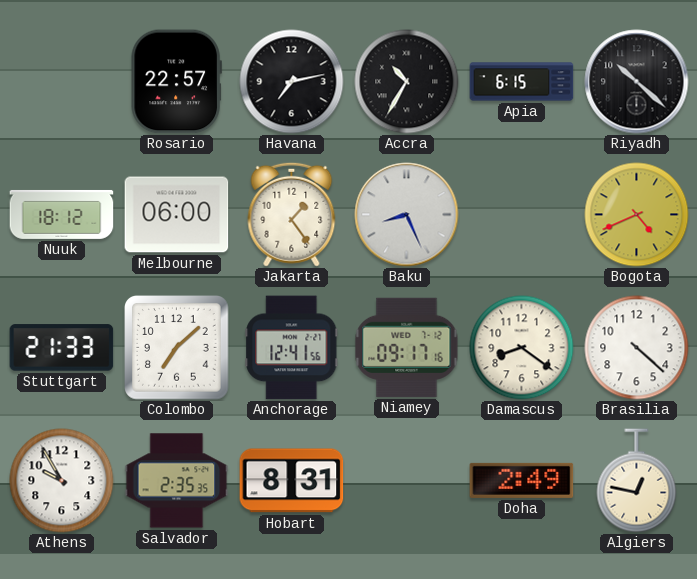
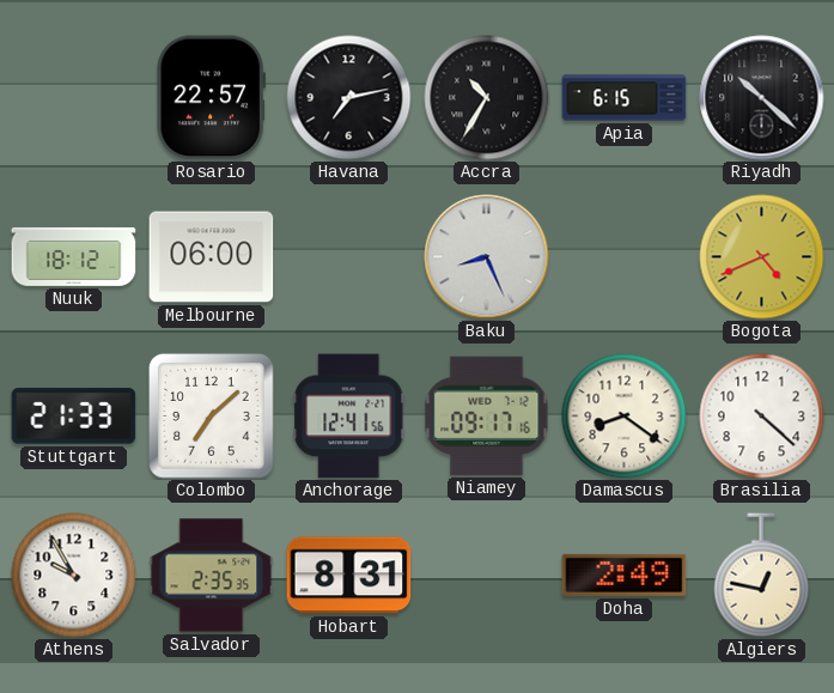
Jakarta: 1:24 -> none
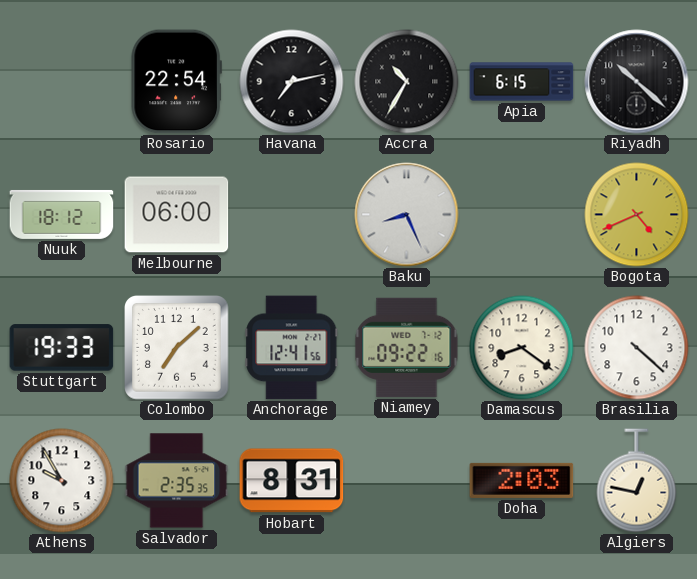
Rosario: 22:57 -> 22:54
Stuttgart: 21:33 -> 19:33
Niamey: 09:17 -> 09:22
Doha: 2:49 -> 2:03
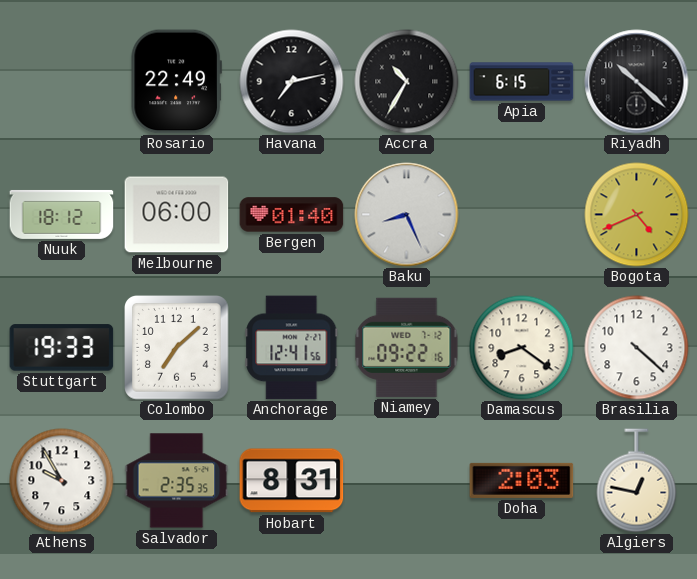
Rosario: 22:54 -> 22:49
Bergen: none -> 01:40
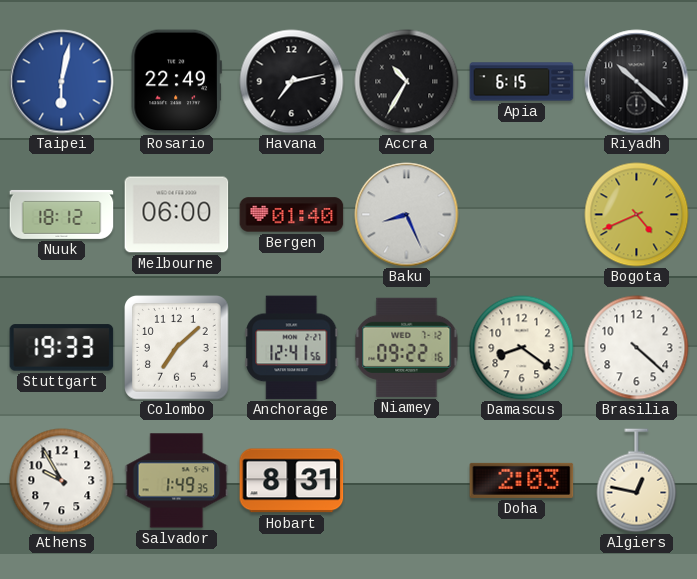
Taipei: none -> 6:02
Salvador: 2:35 -> 1:49
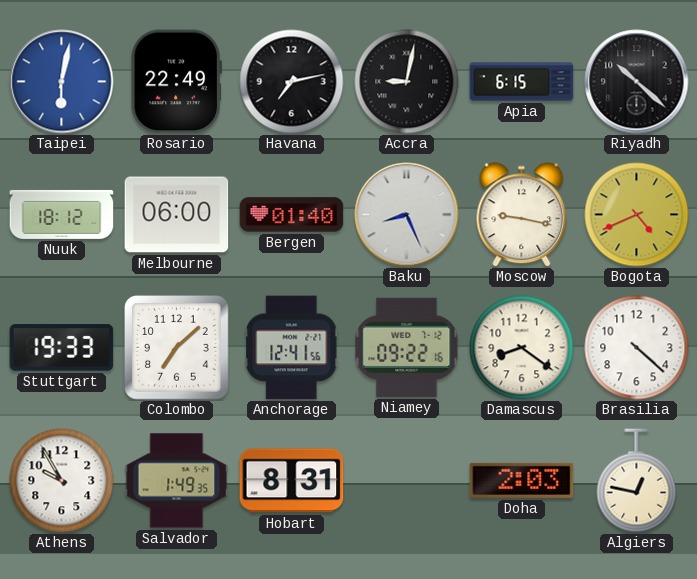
Accra: 10:35 -> 9:02
Moscow: none -> 9:17
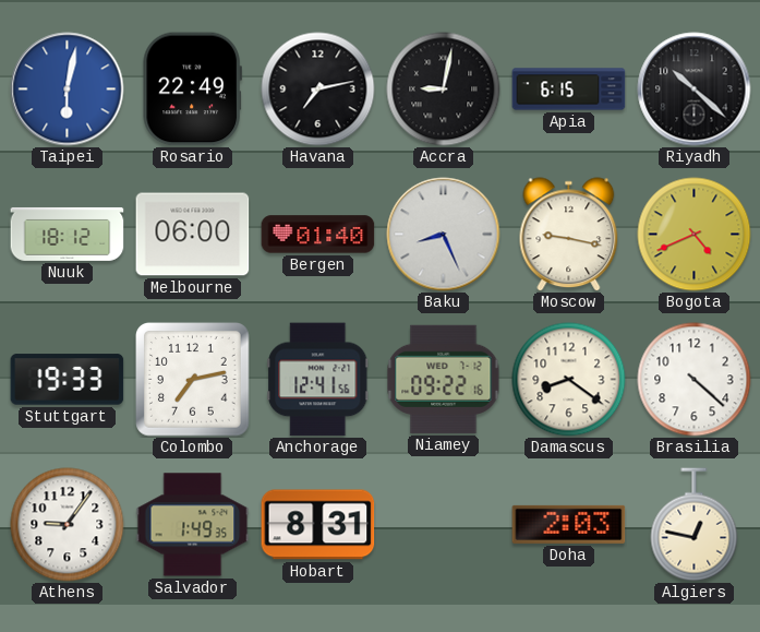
Colombo: 7:08 -> 7:13
Athens: 9:55 -> 9:06
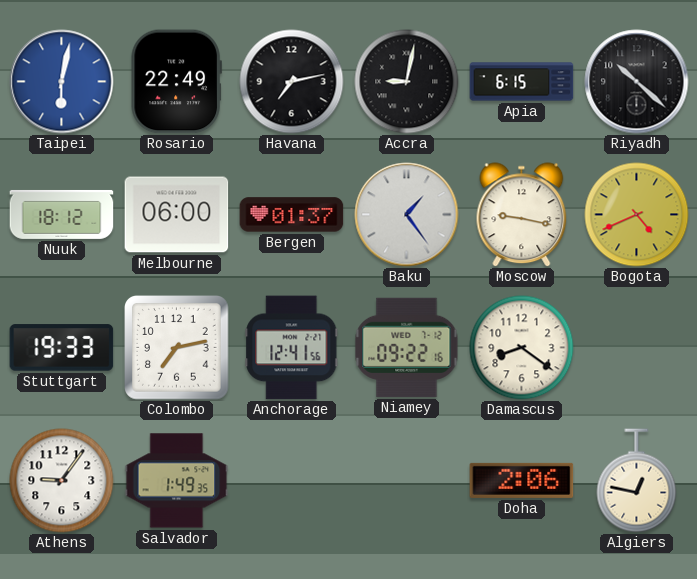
Bergen: 01:40 -> 01:37
Baku: 8:26 -> 1:24
Brasilia: 4:22 -> none
Hobart: 8:31 -> none
Doha: 2:03 -> 2:06
